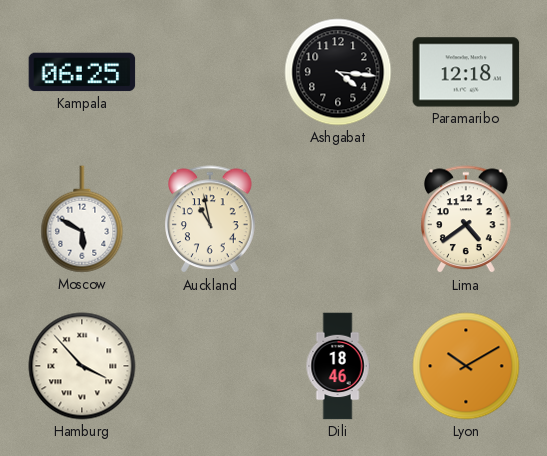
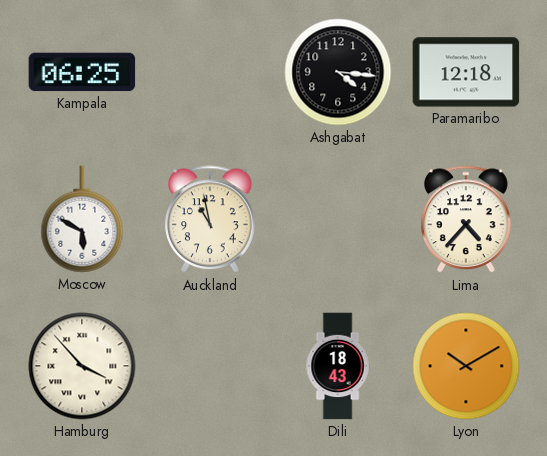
Lima: 4:39 -> 4:37
Dili: 18:46 -> 18:43
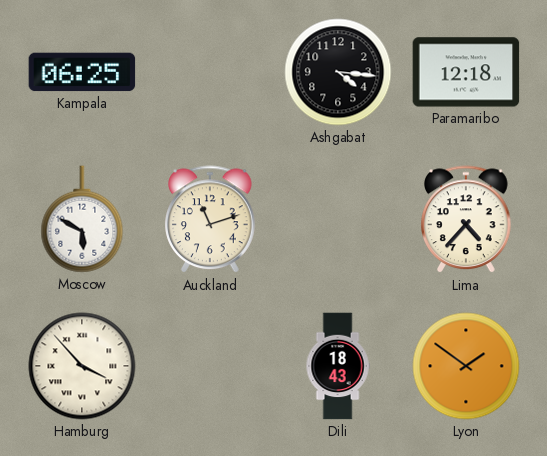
Auckland: 10:58 -> 11:12
Lyon: 10:10 -> 1:51
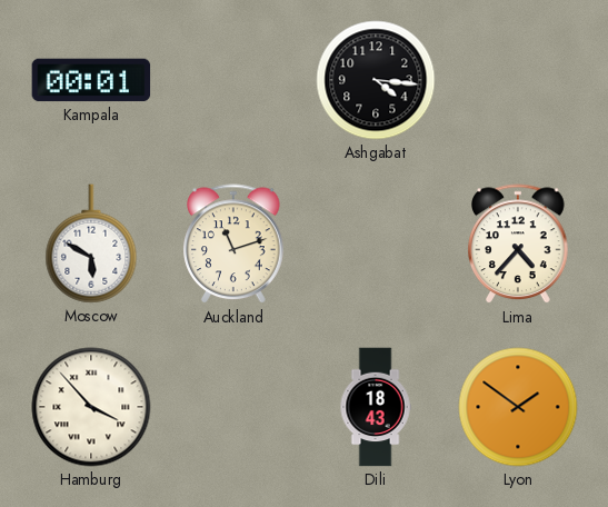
Kampala: 06:25 -> 00:01
Paramaribo: 12:18 -> none
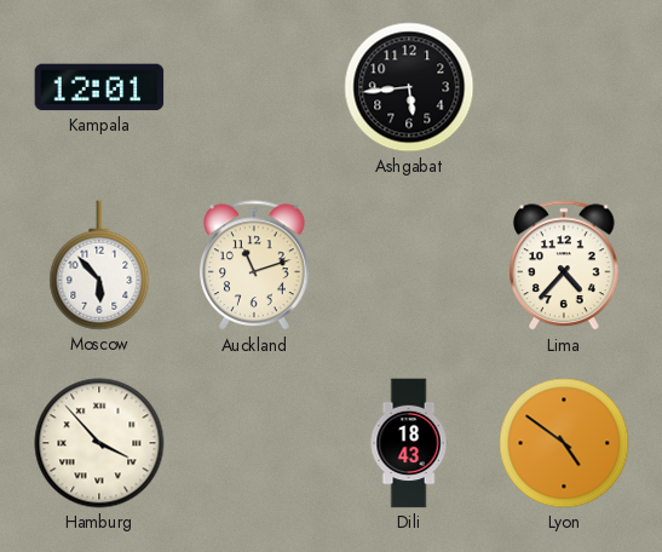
Kampala: 00:01 -> 12:01
Ashgabat: 4:16 -> 5:44
Moscow: 5:50 -> 5:53
Lyon: 1:51 -> 4:51
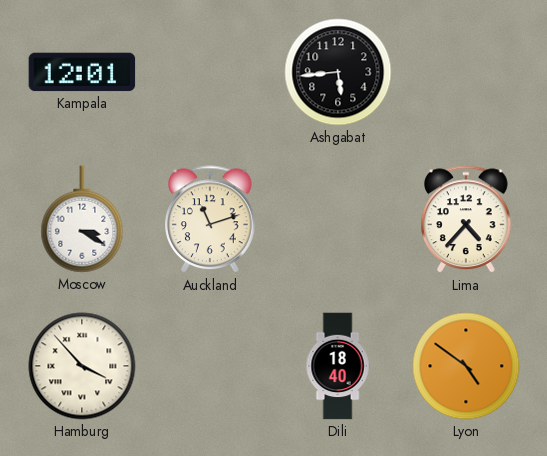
Moscow: 5:53 -> 3:20
Dili: 18:43 -> 18:40
